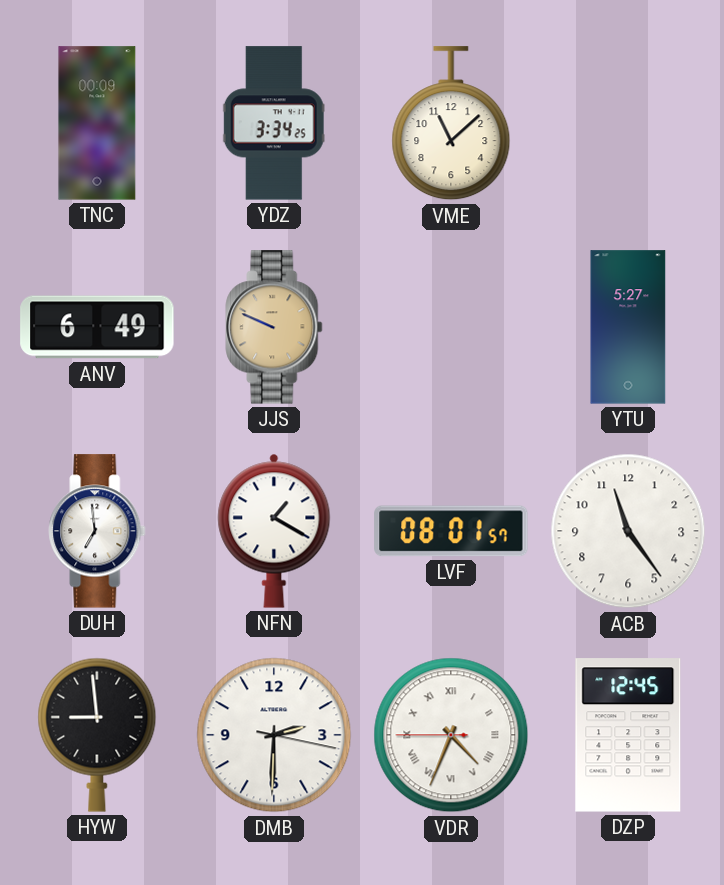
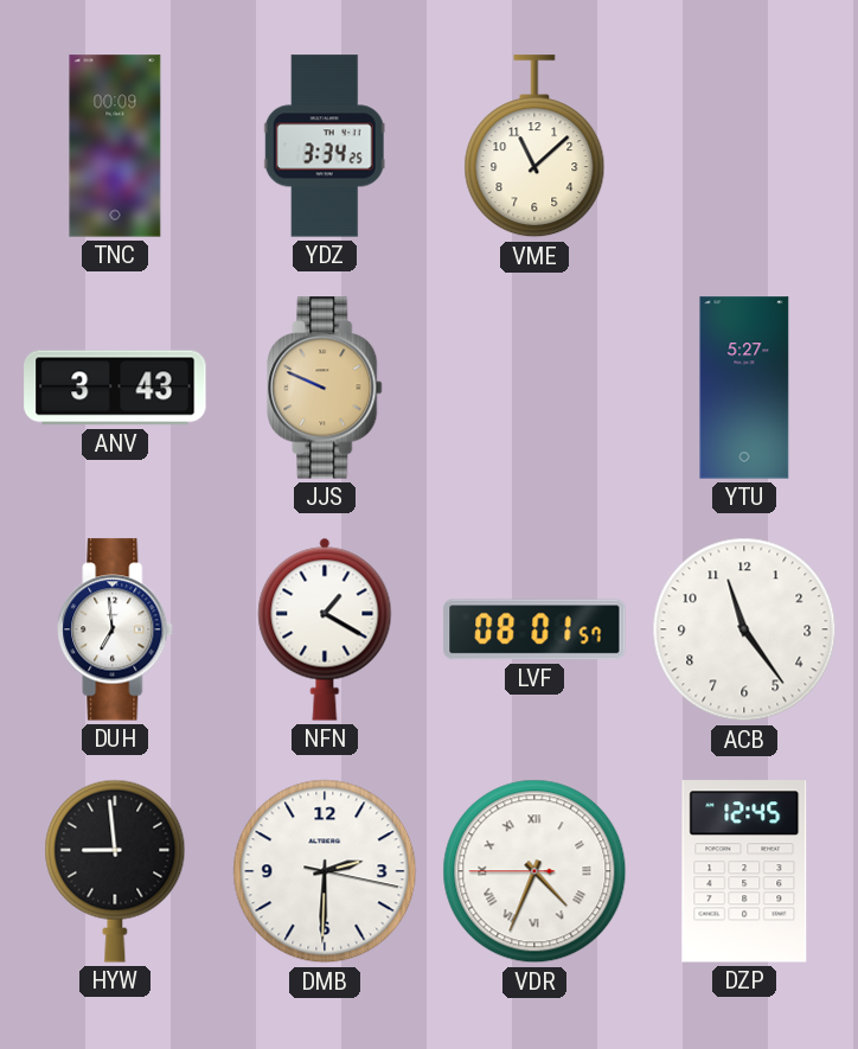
ANV: 6:49 -> 3:43
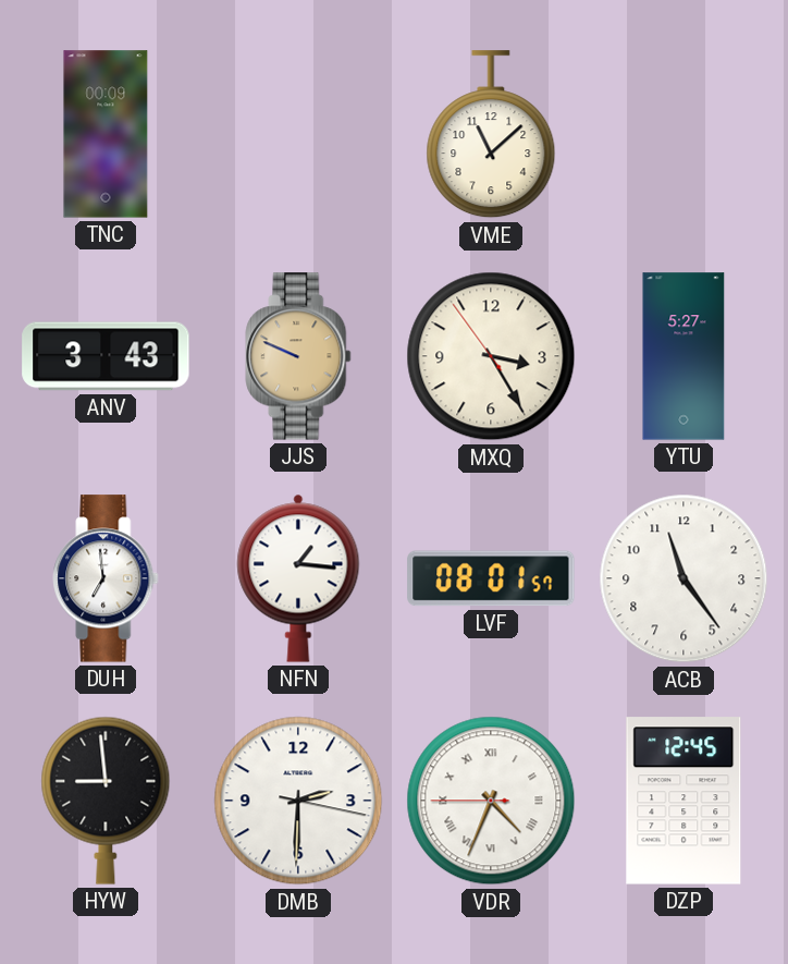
YDZ: 3:34 -> none
MXQ: none -> 3:24
NFN: 1:20 -> 1:16
